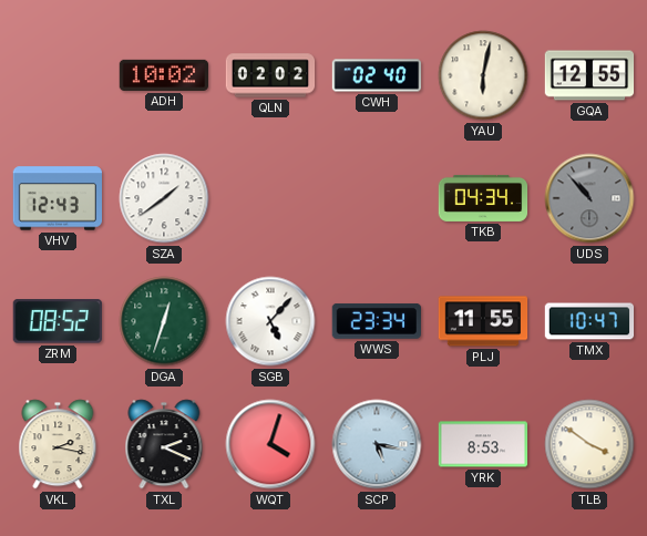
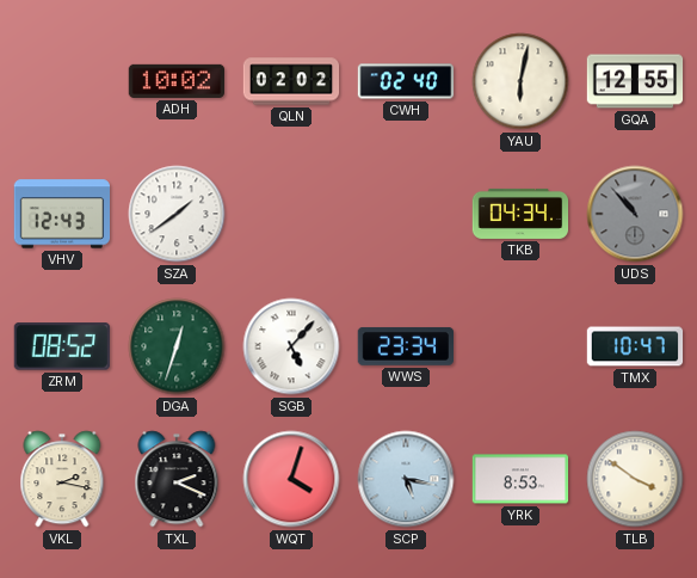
PLJ: 11:55 -> none
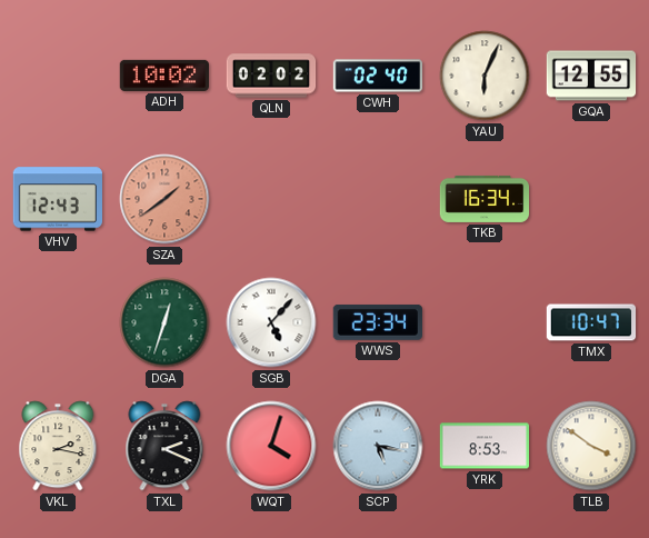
YAU: 6:02 -> 6:04
SZA dial: white -> salmon
TKB: 04:34 -> 16:34
UDS: 10:53 -> none
ZRM: 08:52 -> none
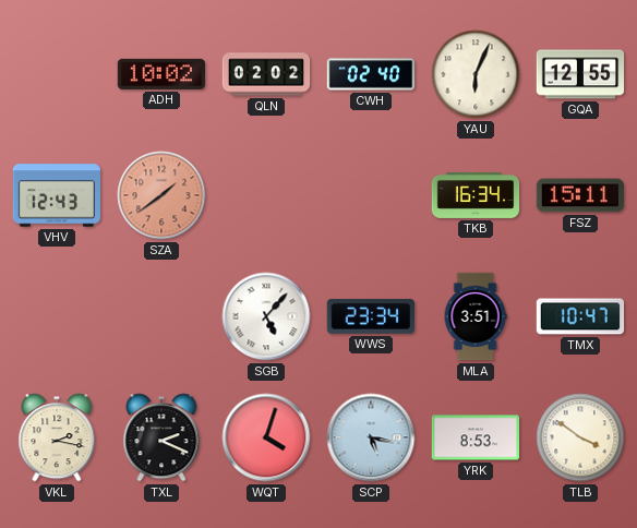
FSZ: none -> 15:11
DGA: 12:33 -> none
MLA: none -> 3:51
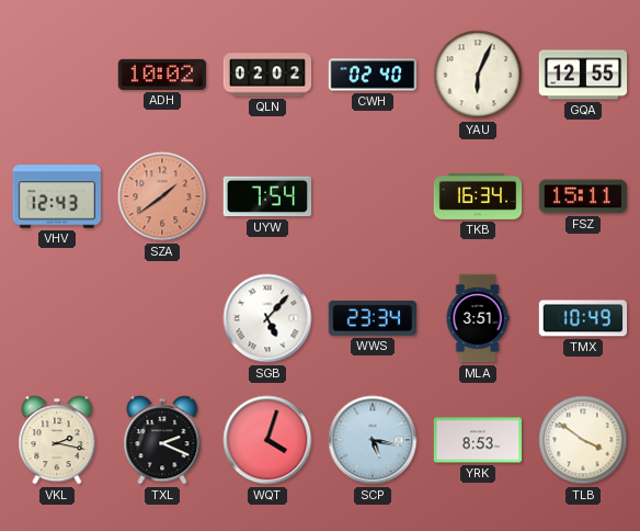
UYW: none -> 7:54
TMX: 10:47 -> 10:49
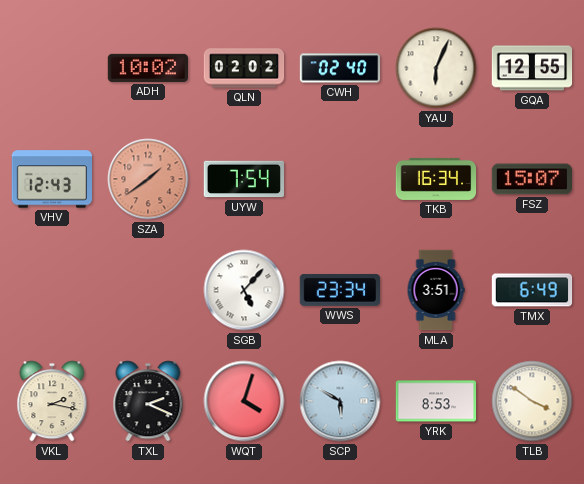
FSZ: 15:11 -> 15:07
TMX: 10:49 -> 6:49
SCP: 5:17 -> 5:50
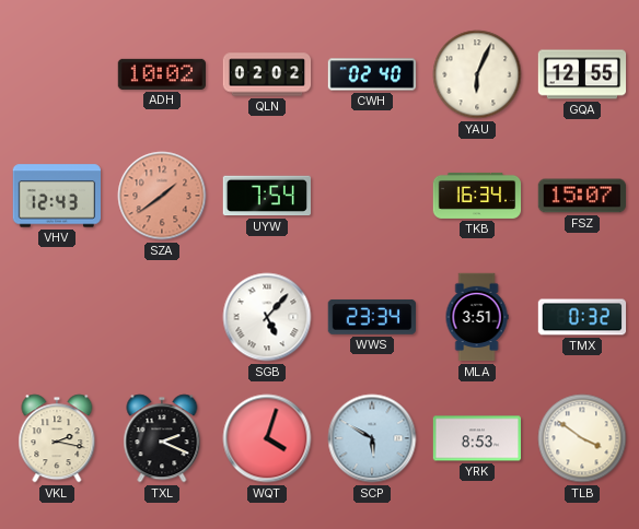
TMX: 6:49 -> 0:32
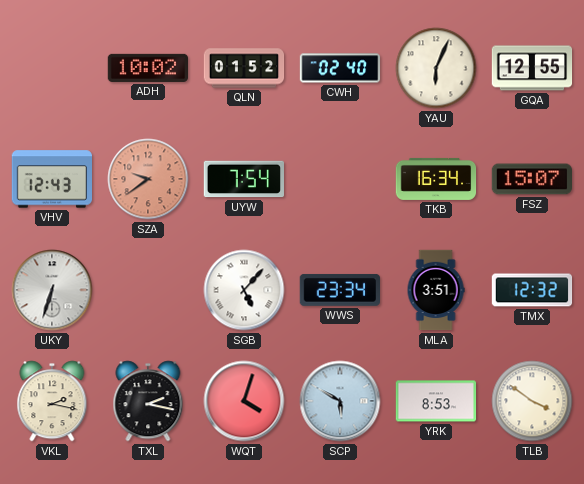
QLN: 02:02 -> 01:52
SZA: 1:39 -> 9:39
UKY: none -> 6:33
TMX: 0:32 -> 12:32
TXL: 2:19 -> 2:17
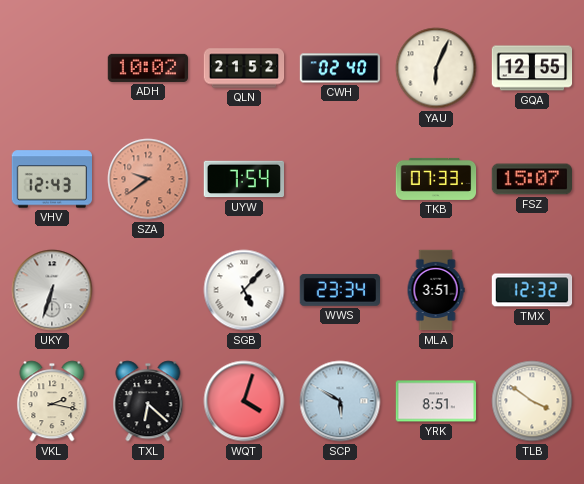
QLN: 01:52 -> 21:52
TKB: 16:34 -> 07:33
TXL: 2:17 -> 6:22
YRK: 8:53 -> 8:51
